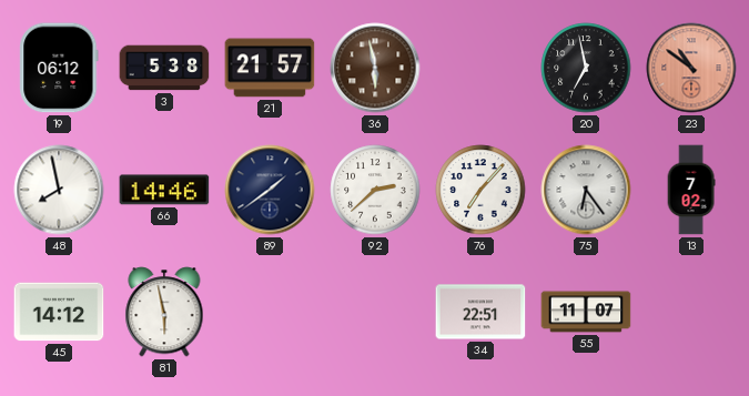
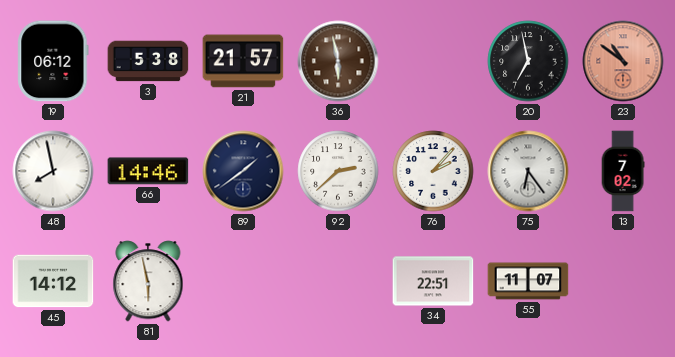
76: 7:07 -> 2:07
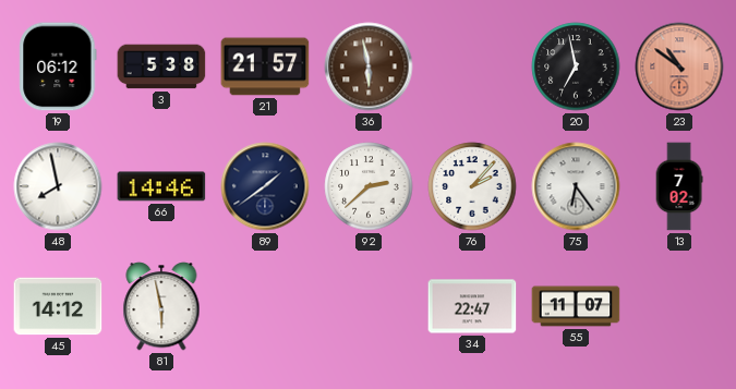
34: 22:51 -> 22:47
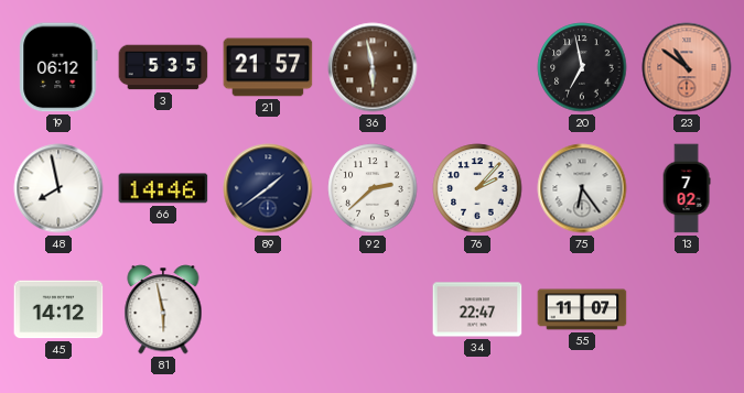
3: 5:38 -> 5:35
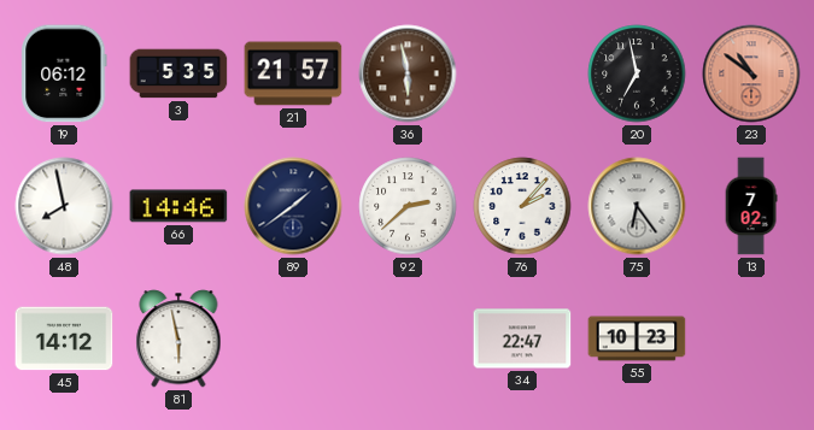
55: 11:07 -> 10:23
